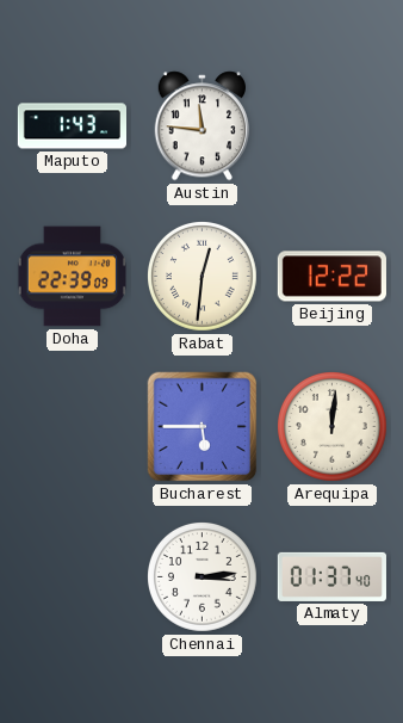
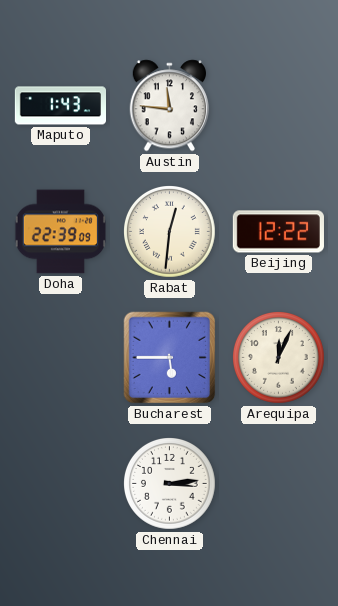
Arequipa: 12:01 -> 12:04
Almaty: 01:37 -> none
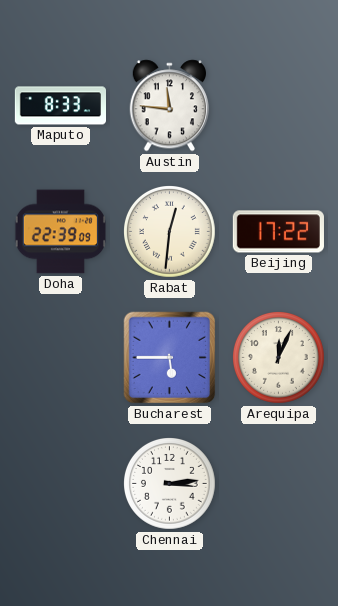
Maputo: 1:43 -> 8:33
Beijing: 12:22 -> 17:22
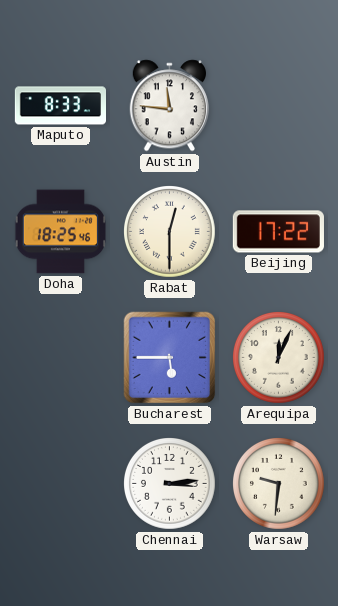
Doha: 22:39 -> 18:25
Rabat: 12:31 -> 12:30
Warsaw: none -> 9:31
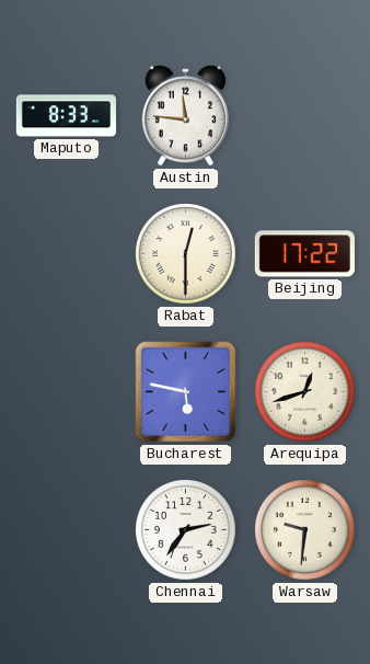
Doha: 18:25 -> none
Bucharest: 5:45 -> 5:47
Arequipa: 12:04 -> 12:42
Chennai: 3:14 -> 2:36
